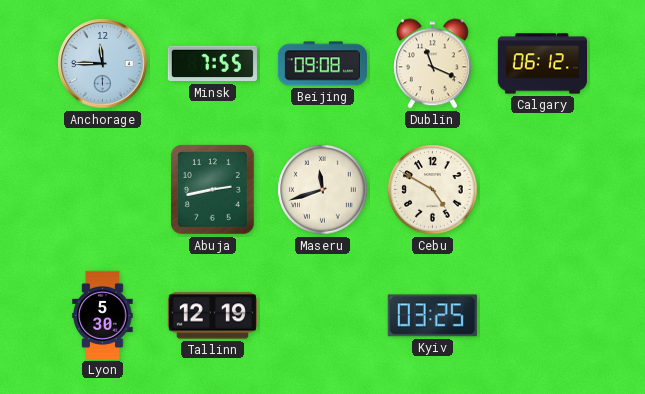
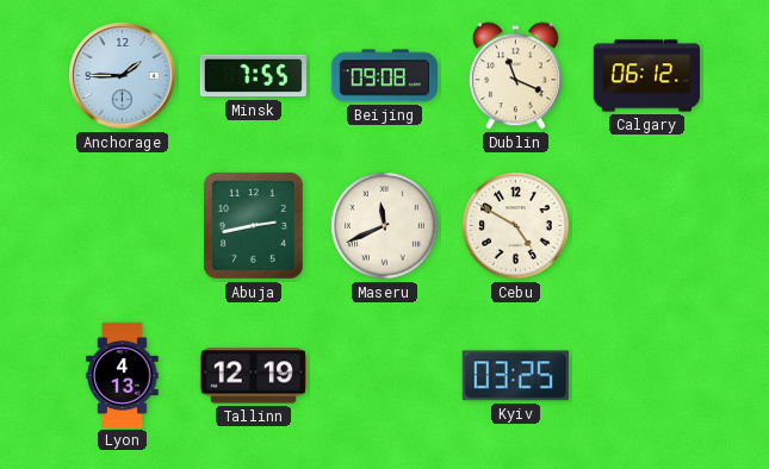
Anchorage: 11:45 -> 1:45
Maseru: 11:42 -> 11:41
Lyon: 5:30 -> 4:13
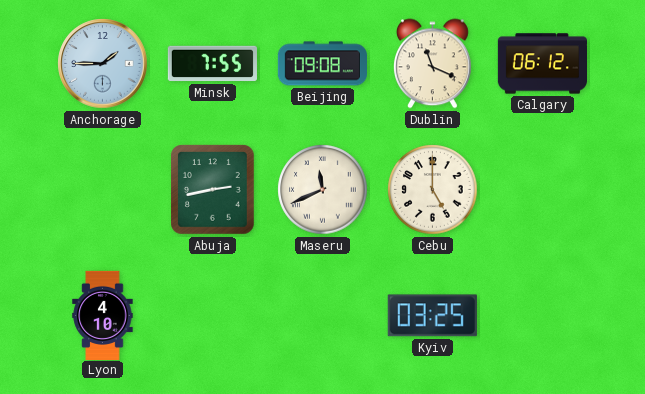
Cebu: 4:50 -> 5:00
Lyon: 4:13 -> 4:10
Tallinn: 12:19 -> none
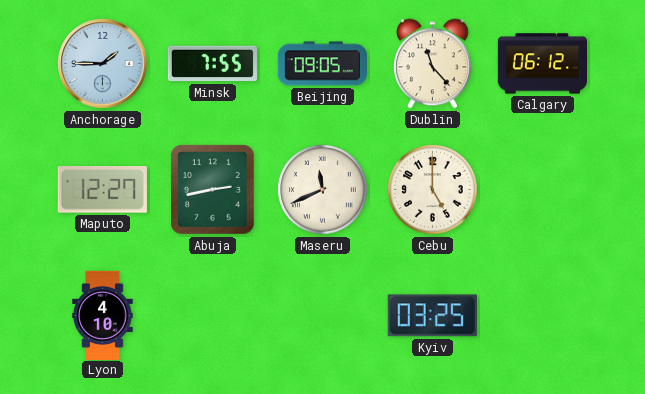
Beijing: 09:08 -> 09:05
Dublin: 11:19 -> 11:23
Maputo: none -> 12:27
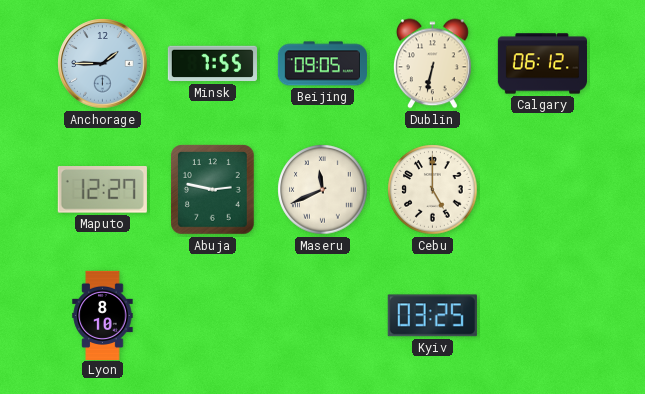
Dublin: 11:23 -> 6:32
Abuja: 2:43 -> 2:47
Lyon: 4:10 -> 8:10
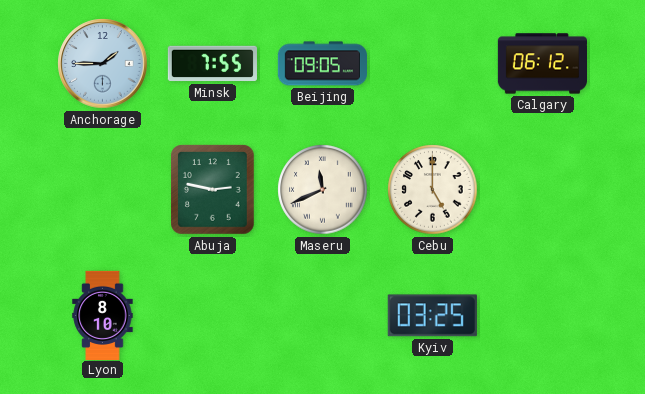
Dublin: 6:32 -> none
Maputo: 12:27 -> none
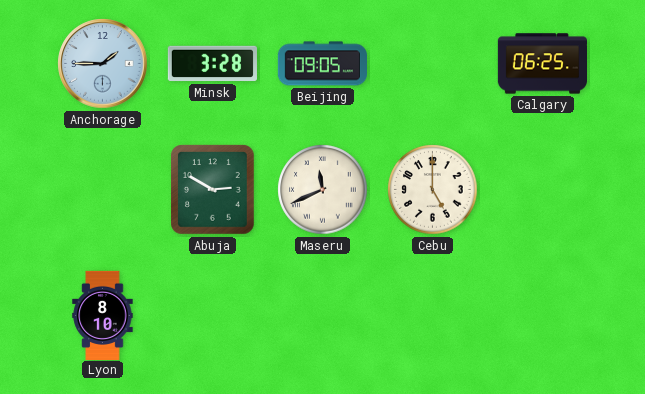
Minsk: 7:55 -> 3:28
Calgary: 06:12 -> 06:25
Abuja: 2:47 -> 2:50
Kyiv: 03:25 -> none
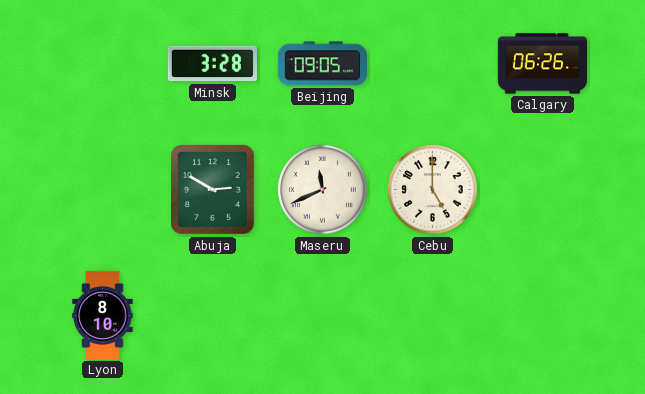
Anchorage: 1:45 -> none
Calgary: 06:25 -> 06:26
